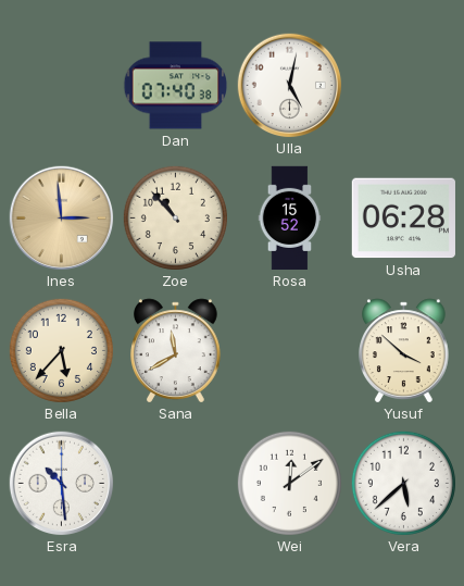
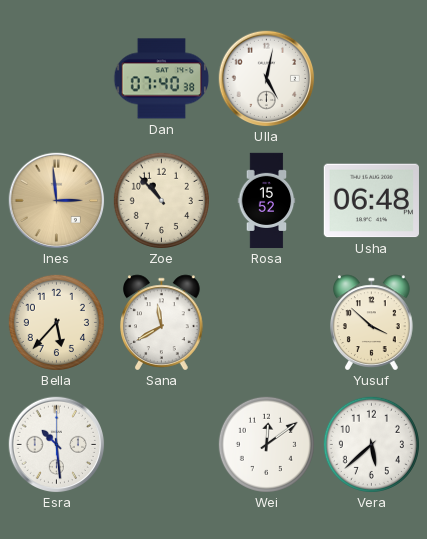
Usha: 06:28 -> 06:48
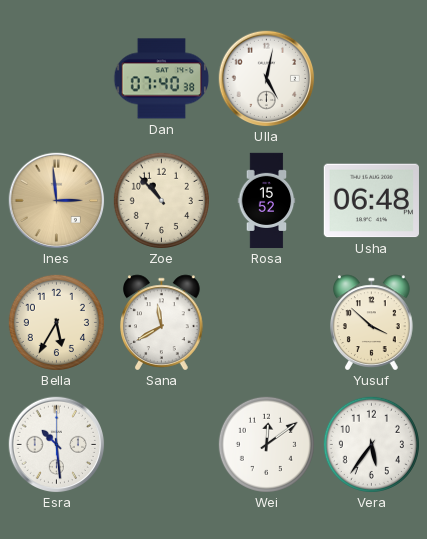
Bella: 5:37 -> 5:35
Vera: 5:38 -> 5:36
